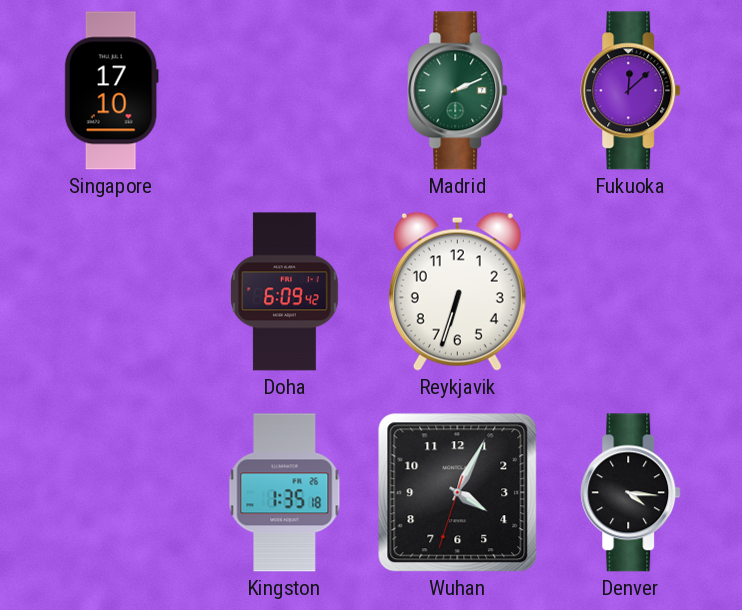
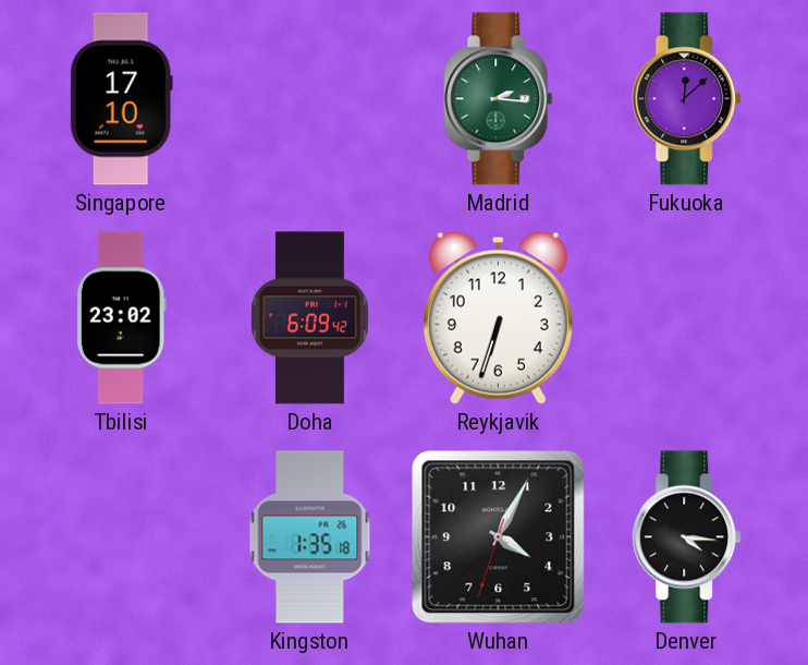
Madrid: 2:11 -> 2:16
Tbilisi: none -> 23:02
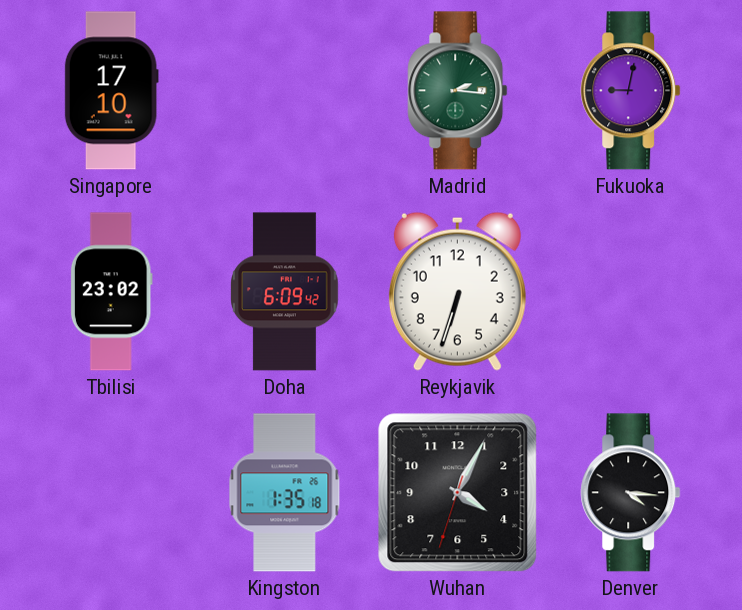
Fukuoka: 12:08 -> 9:02
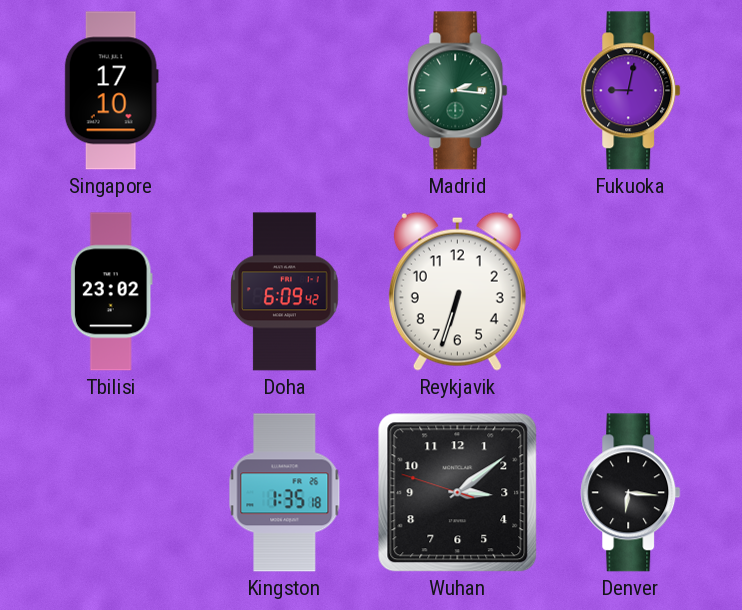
Wuhan: 4:04 -> 3:08
Denver: 4:16 -> 6:16
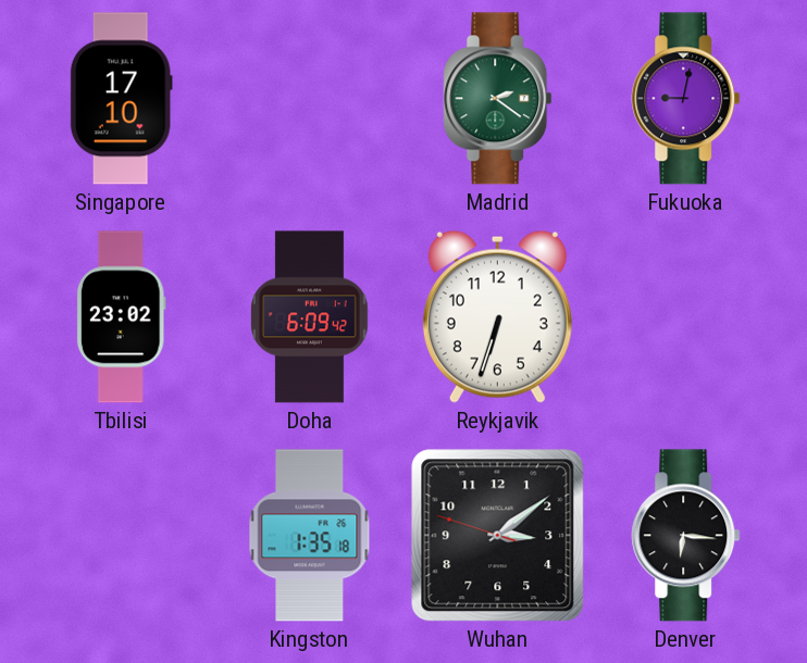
Madrid: 2:16 -> 2:21
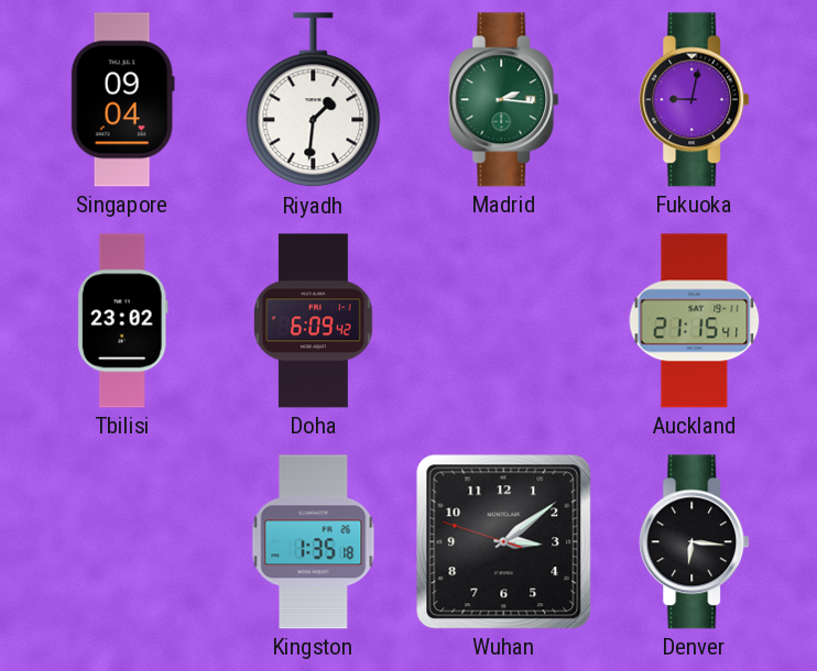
Singapore: 17:10 -> 09:04
Riyadh: none -> 1:31
Madrid: 2:21 -> 2:16
Reykjavik: 6:33 -> none
Auckland: none -> 21:15
